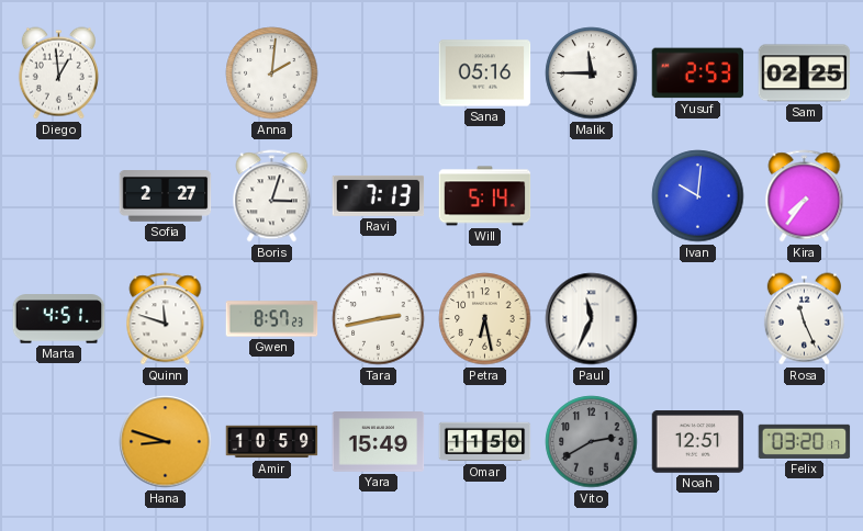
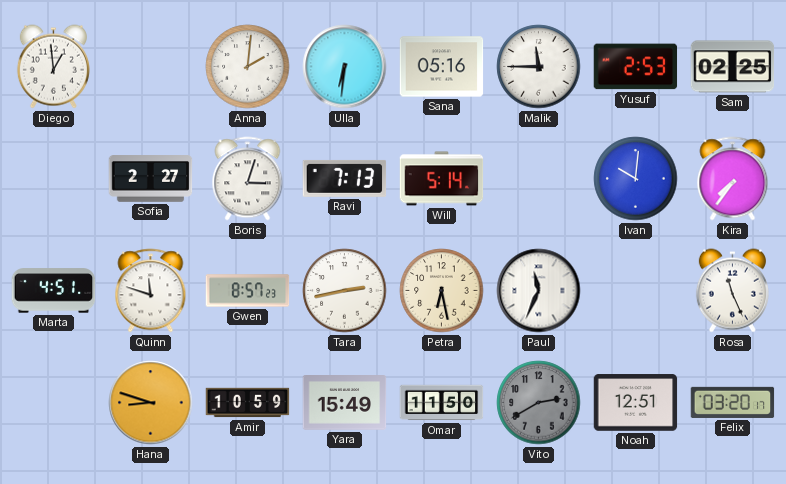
Ulla: none -> 6:31
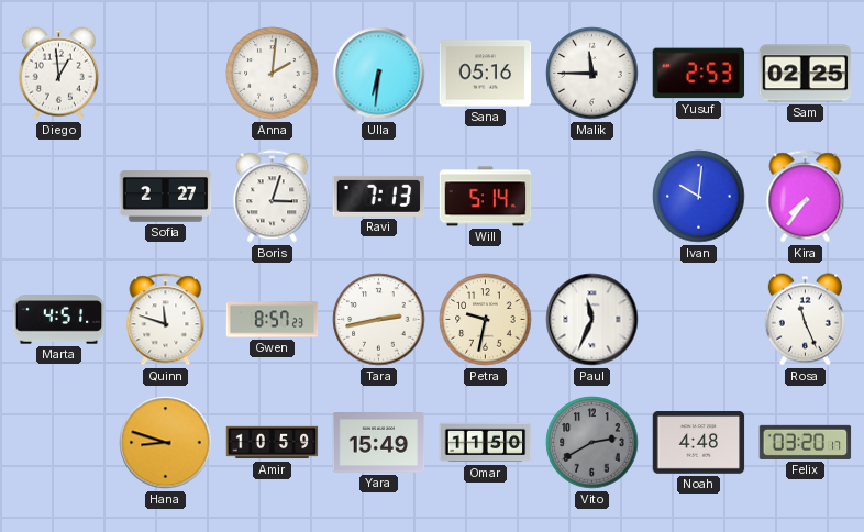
Petra: 6:28 -> 9:32
Noah: 12:51 -> 4:48
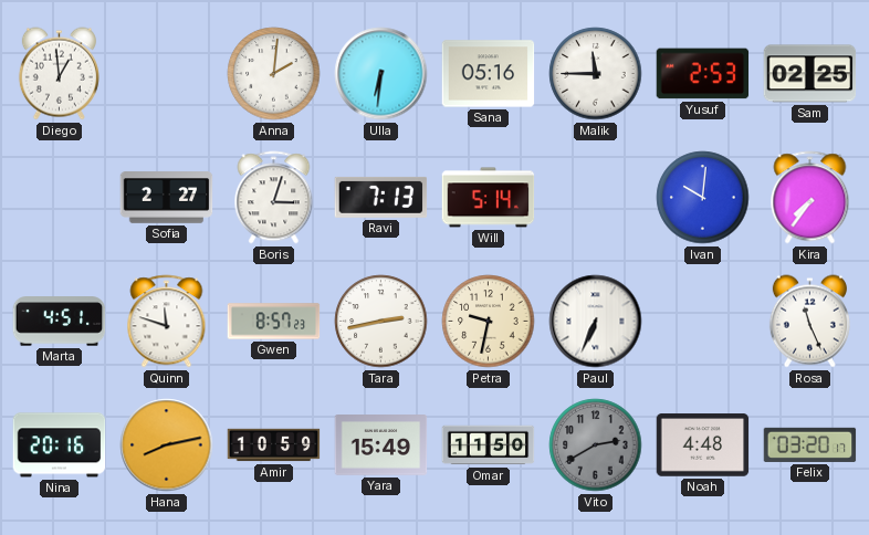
Paul: 11:34 -> 6:34
Nina: none -> 20:16
Hana: 8:48 -> 8:13
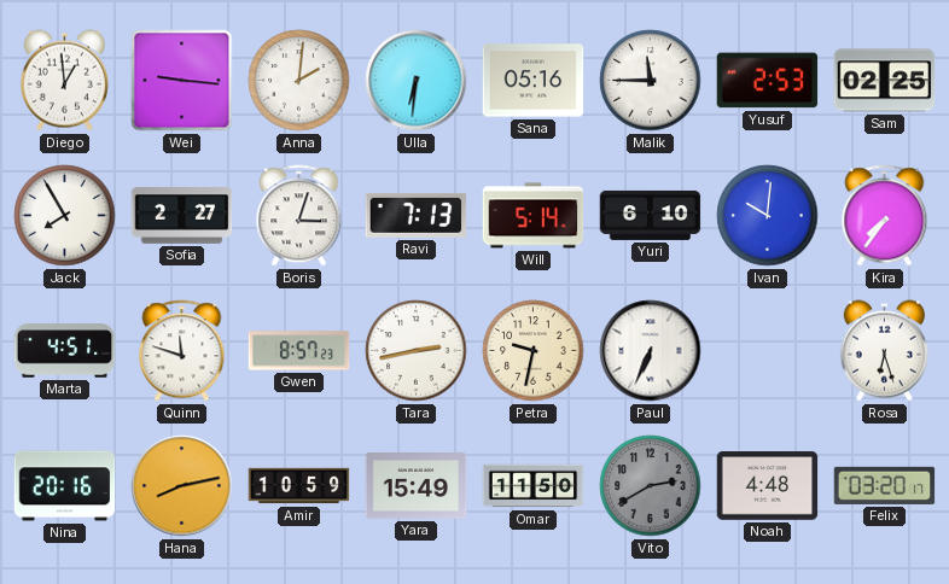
Wei: none -> 9:16
Jack: none -> 7:55
Yuri: none -> 6:10
Rosa: 11:26 -> 6:27
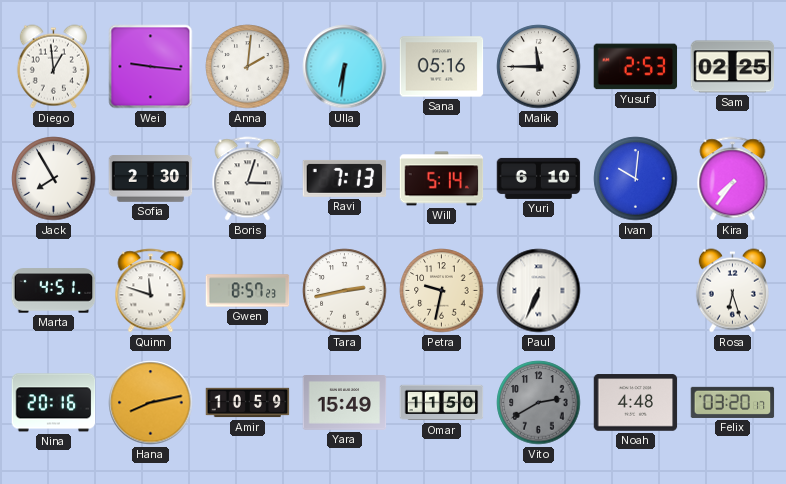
Sofia: 2:27 -> 2:30
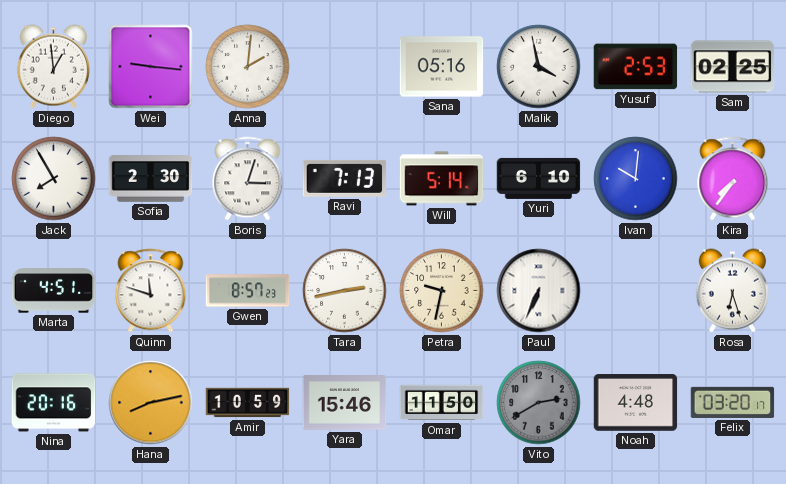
Ulla: 6:31 -> none
Malik: 11:45 -> 3:58
Yara: 15:49 -> 15:46
